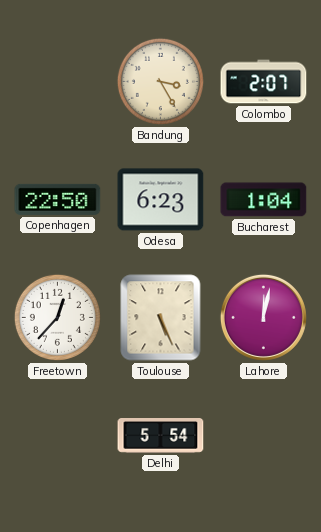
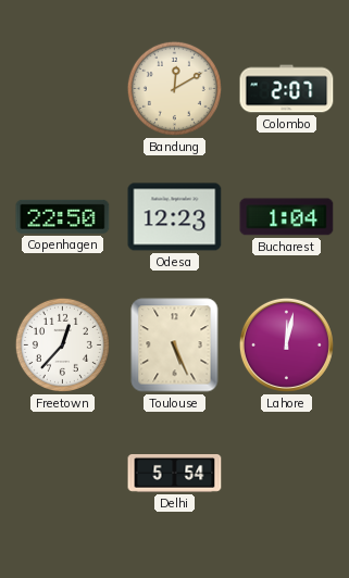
Bandung: 3:25 -> 12:10
Odesa: 6:23 -> 12:23
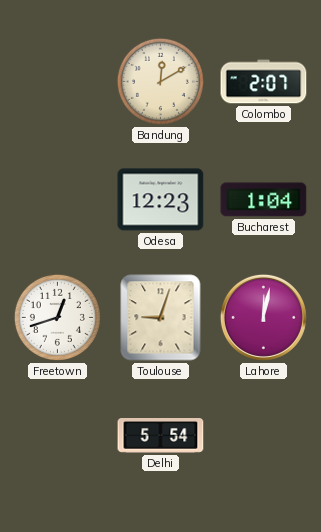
Copenhagen: 22:50 -> none
Freetown: 12:37 -> 12:42
Toulouse: 5:26 -> 9:03
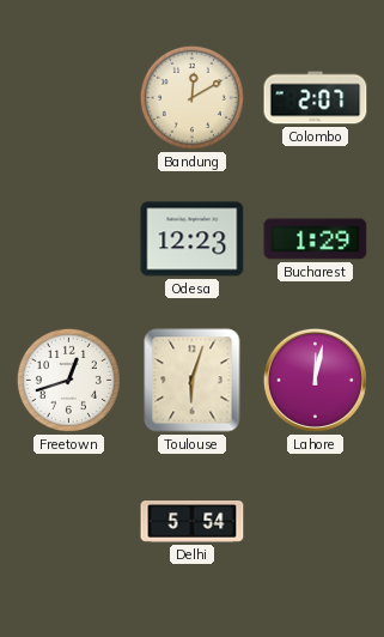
Bucharest: 1:04 -> 1:29
Toulouse: 9:03 -> 6:03
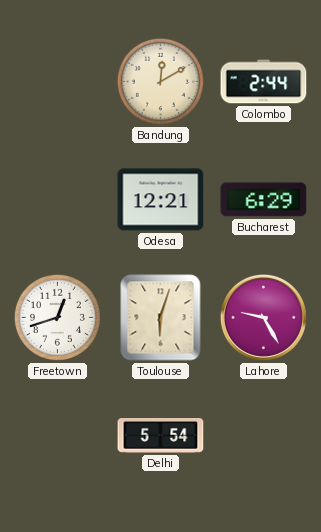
Colombo: 2:07 -> 2:44
Odesa: 12:23 -> 12:21
Bucharest: 1:29 -> 6:29
Lahore: 12:02 -> 9:25
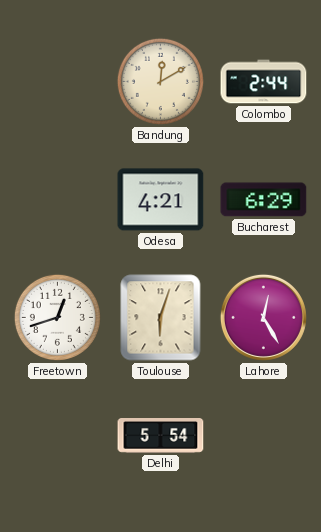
Odesa: 12:21 -> 4:21
Lahore: 9:25 -> 12:25
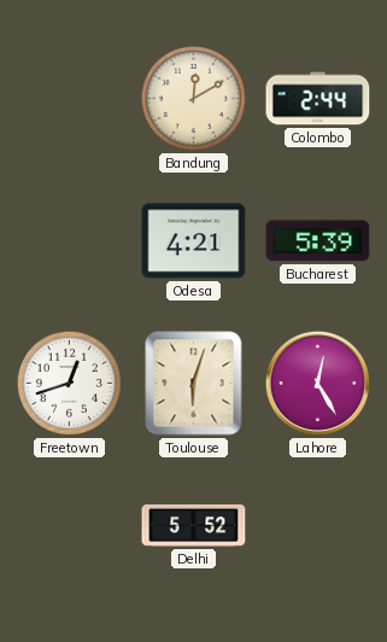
Bucharest: 6:29 -> 5:39
Delhi: 5:54 -> 5:52
